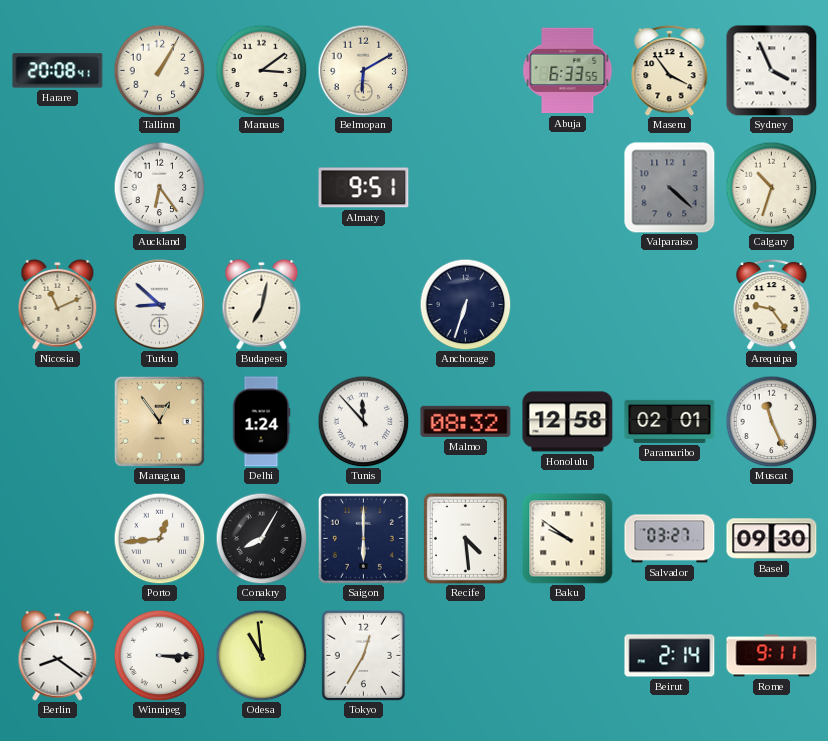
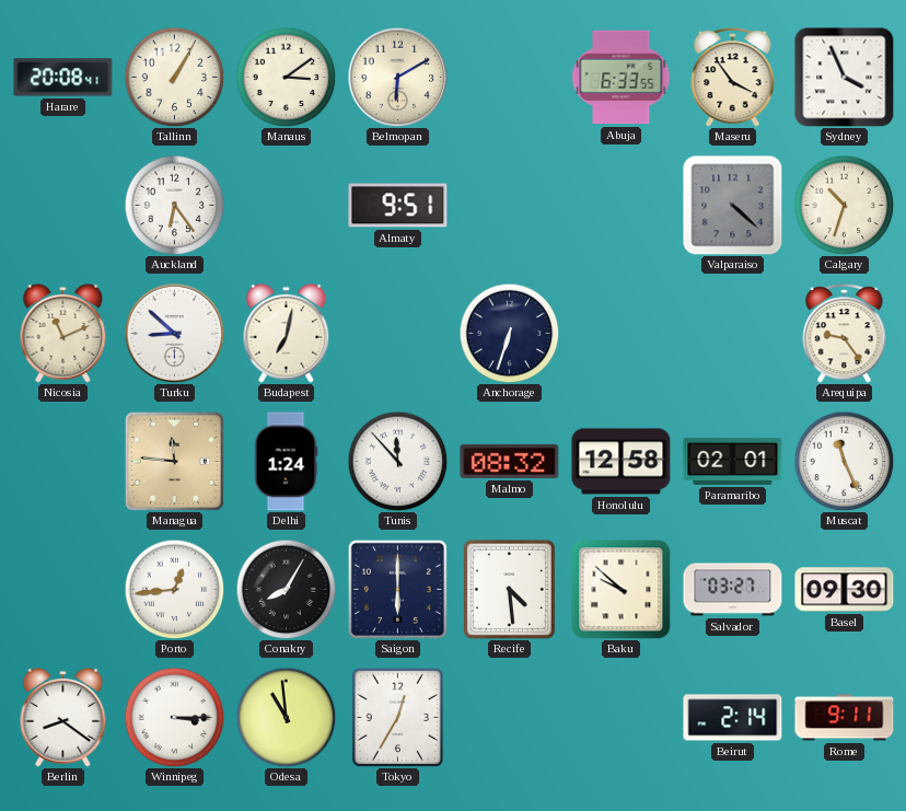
Managua: 12:54 -> 11:46
Baku: 9:51 -> 9:52
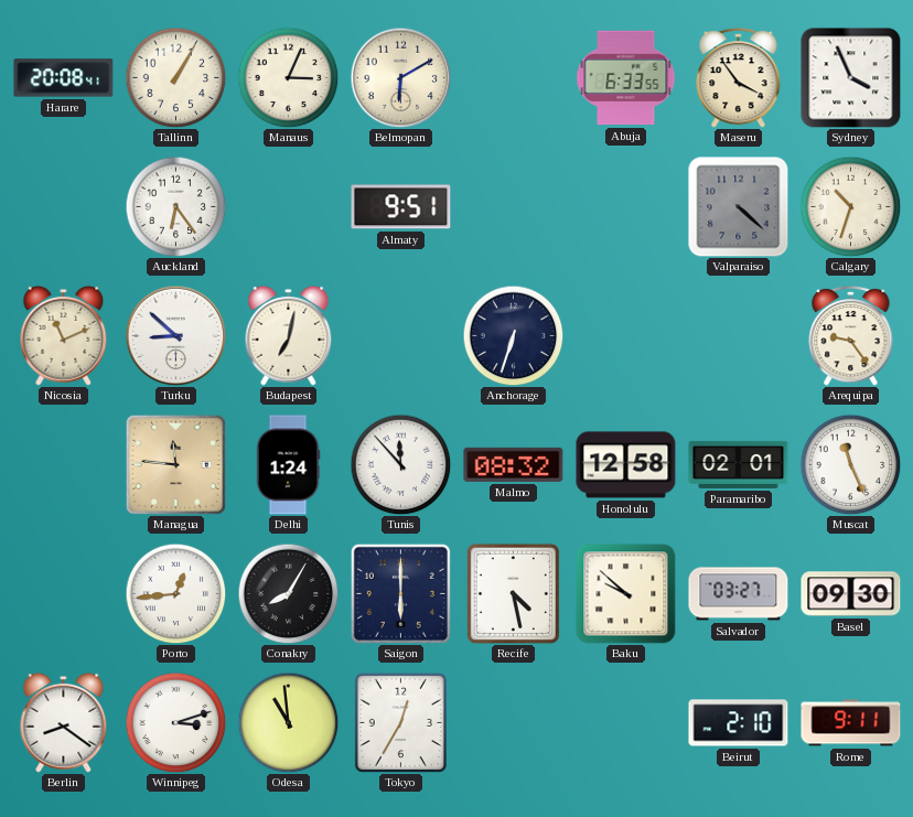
Manaus: 3:09 -> 3:04
Recife: 4:29 -> 4:28
Winnipeg: 3:15 -> 3:12
Beirut: 2:14 -> 2:10
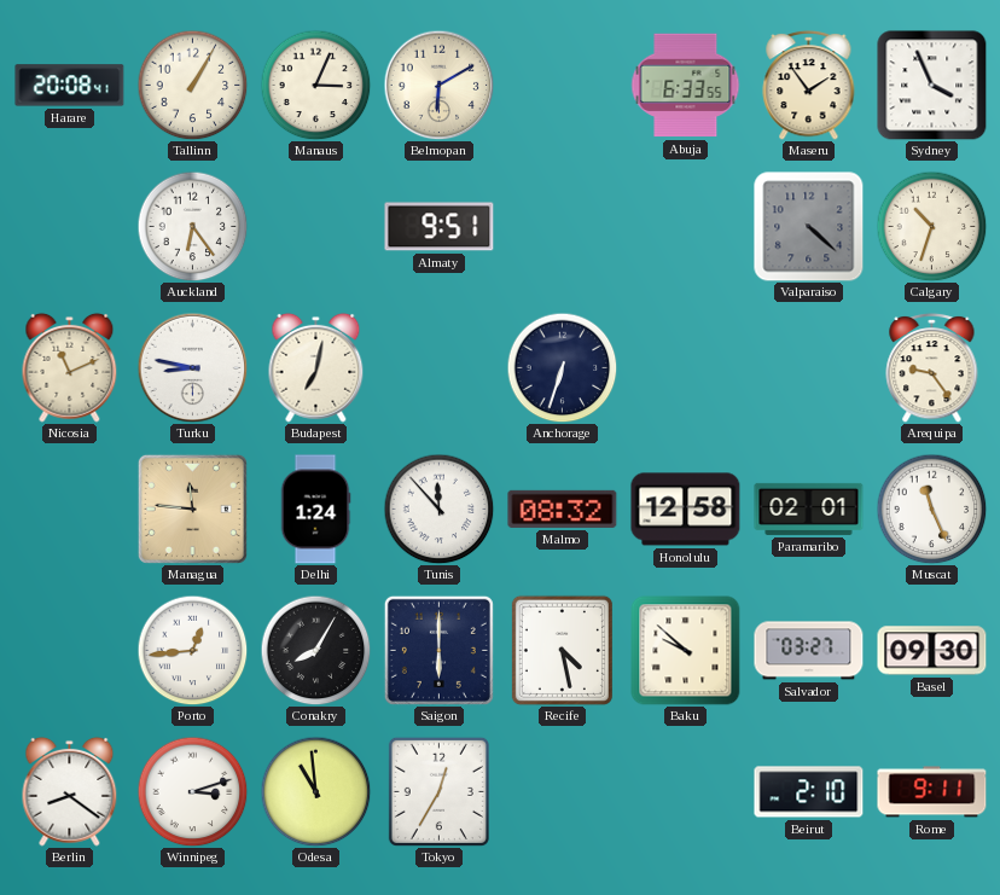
Maseru: 3:54 -> 1:54
Turku: 8:52 -> 8:47
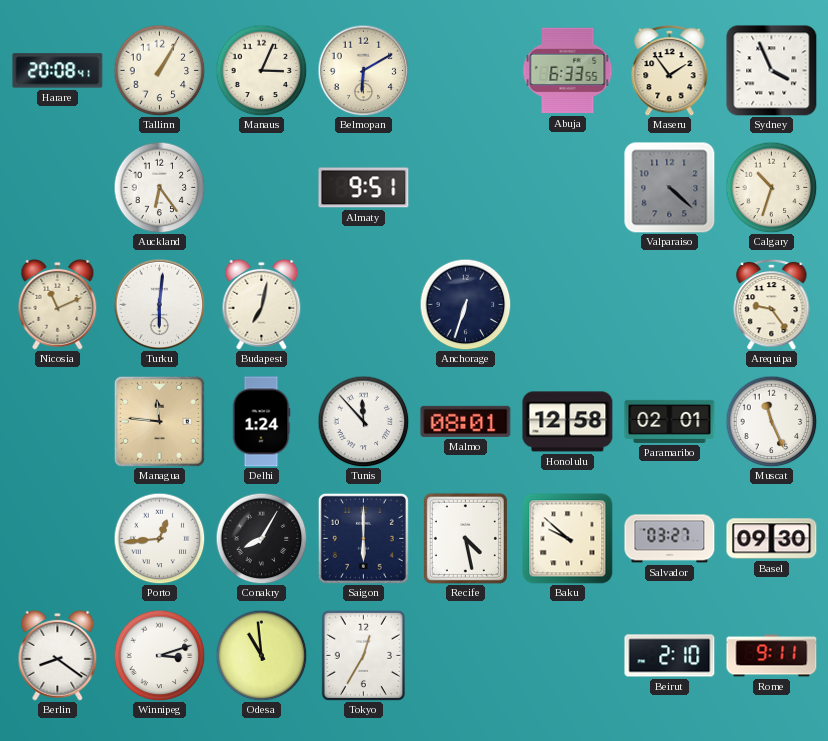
Turku: 8:47 -> 6:01
Malmo: 08:32 -> 08:01
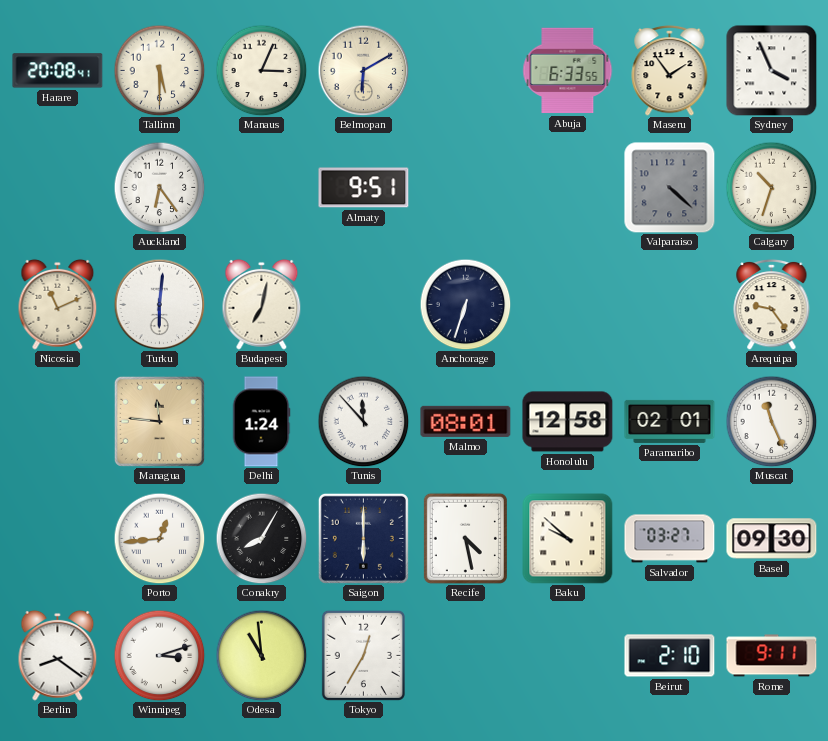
Tallinn: 1:05 -> 5:30
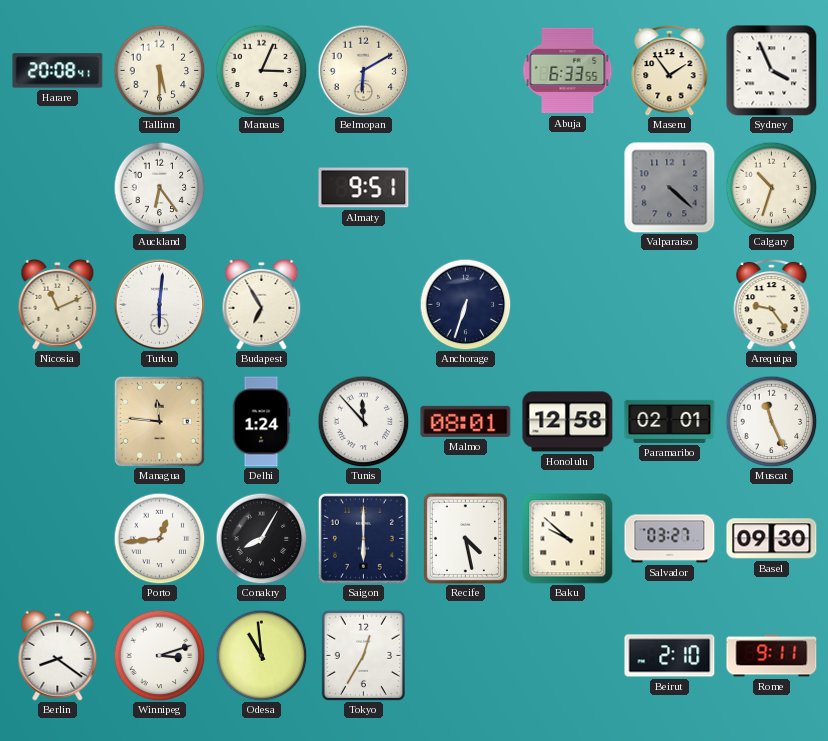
Budapest: 7:02 -> 6:55
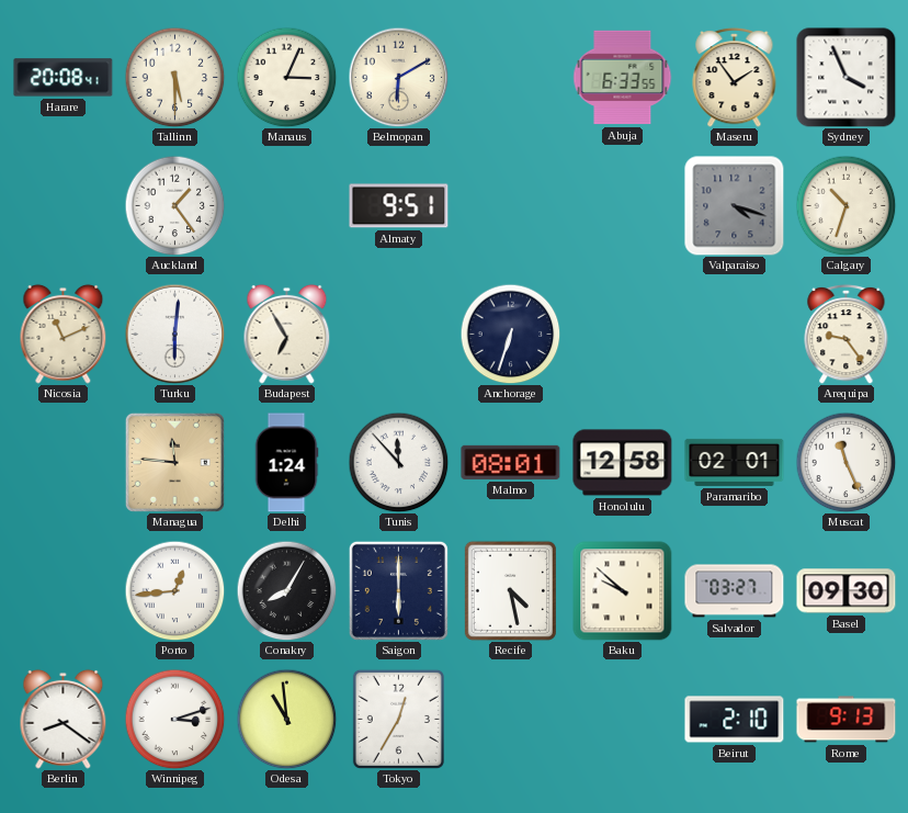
Auckland: 6:24 -> 1:24
Valparaiso: 4:22 -> 4:18
Rome: 9:11 -> 9:13
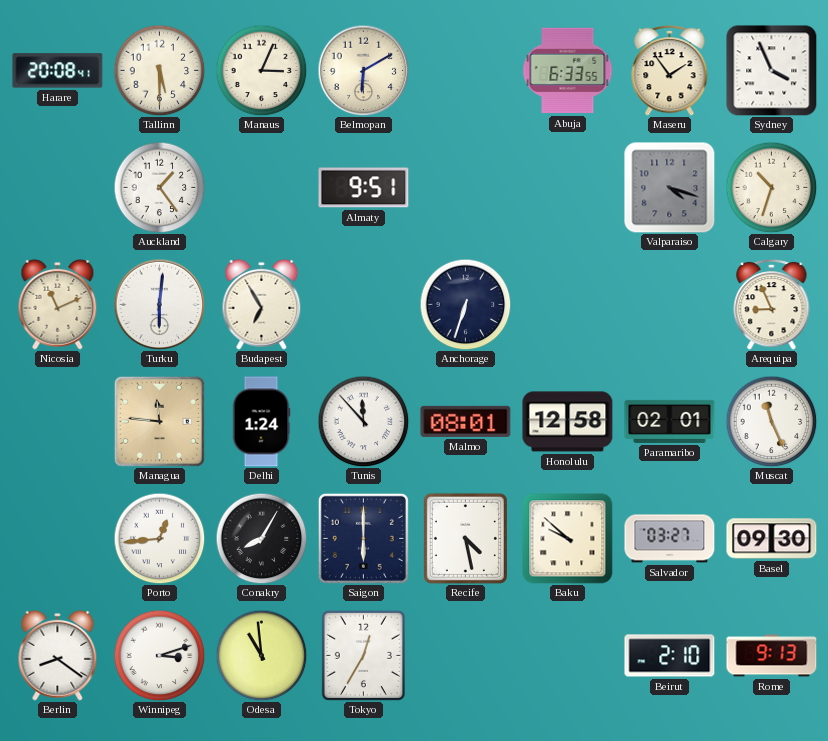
Arequipa: 9:24 -> 8:56
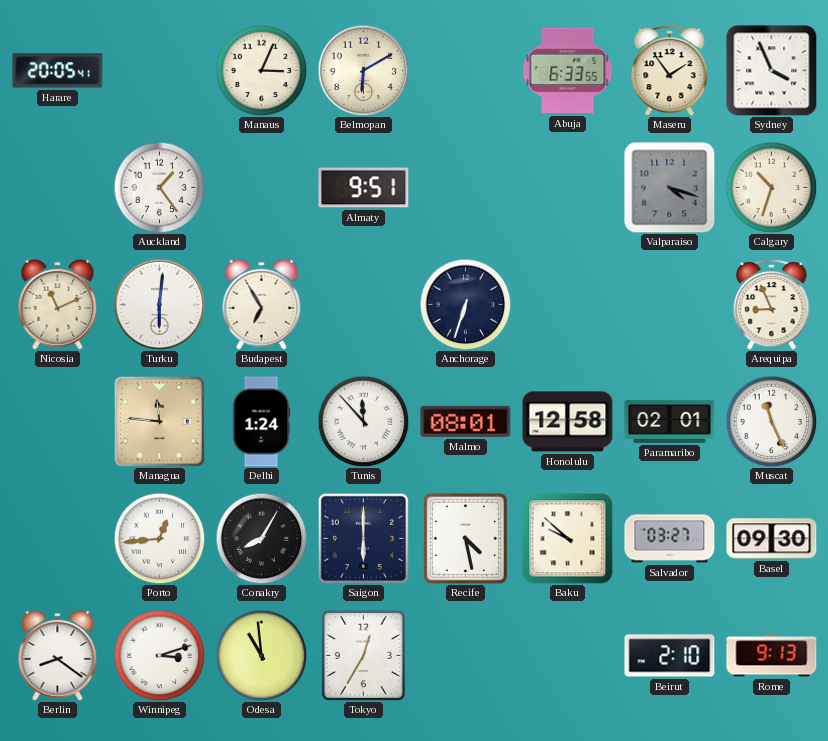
Harare: 20:08 -> 20:05
Tallinn: 5:30 -> none
